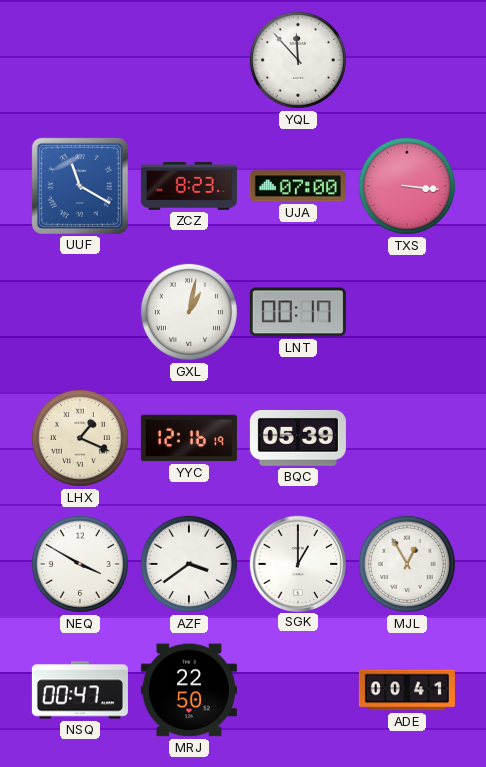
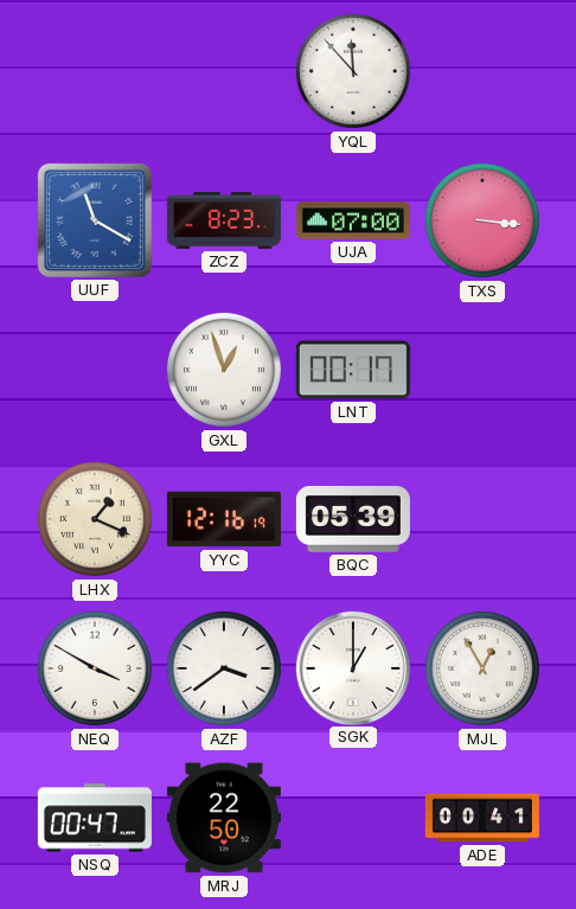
GXL: 1:02 -> 12:57
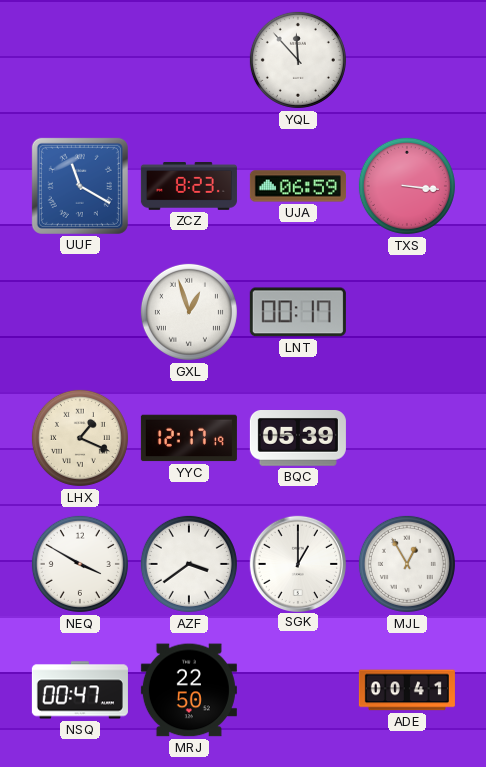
UJA: 07:00 -> 06:59
YYC: 12:16 -> 12:17
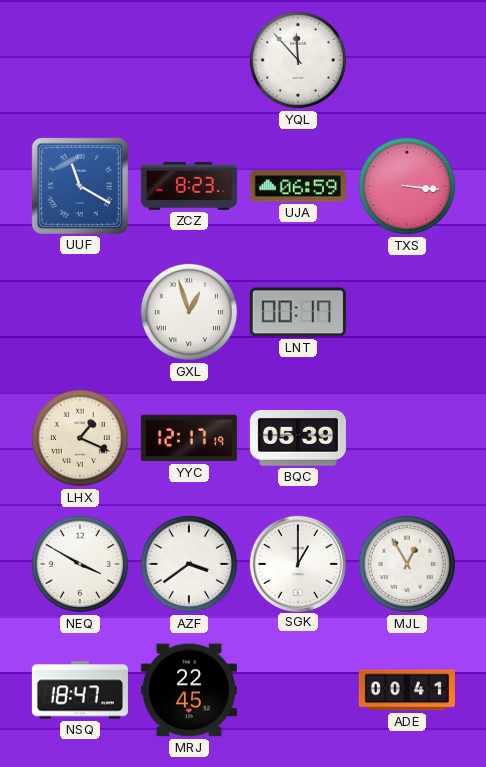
NSQ: 00:47 -> 18:47
MRJ: 22:50 -> 22:45
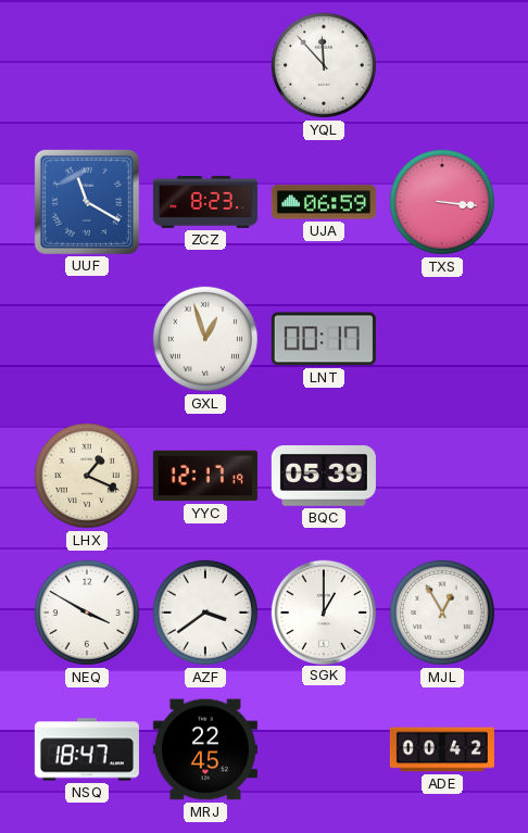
ADE: 00:41 -> 00:42
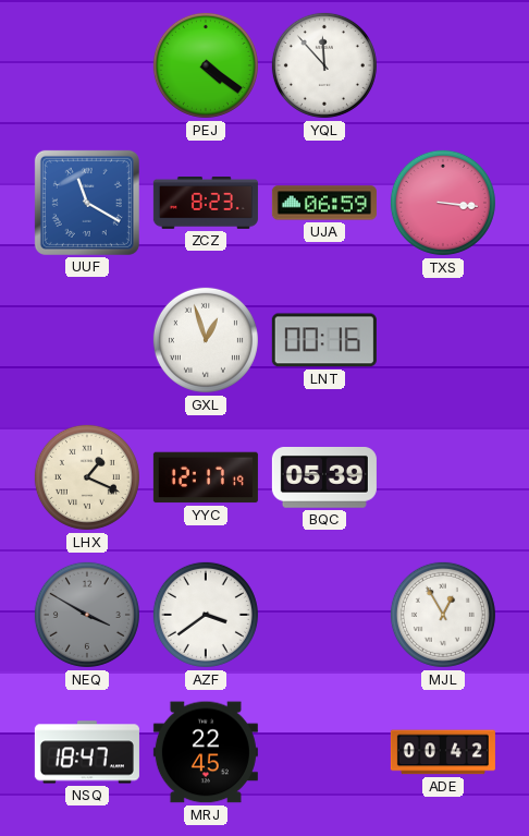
PEJ: none -> 4:21
LNT: 00:17 -> 00:16
NEQ dial: white -> grey
SGK: 1:00 -> none
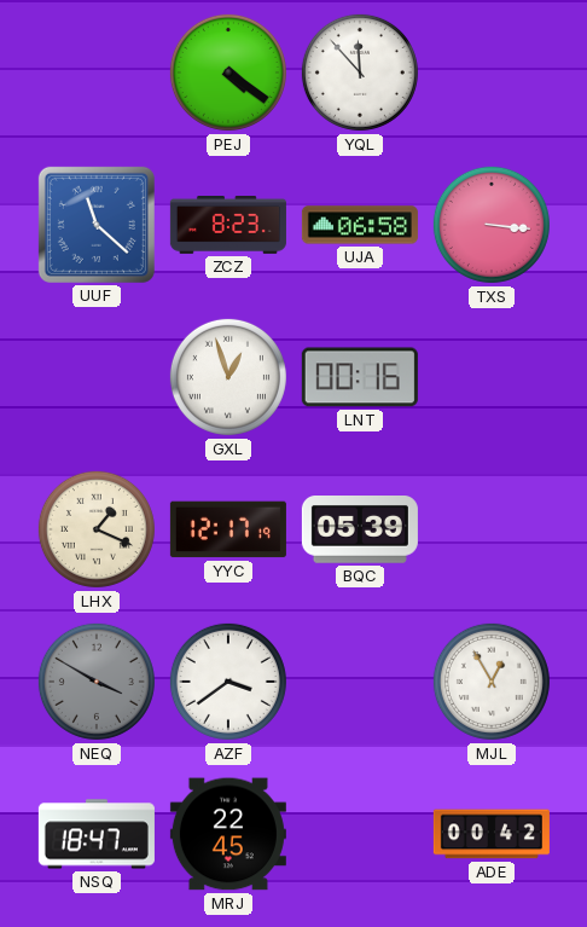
UUF: 11:20 -> 11:22
UJA: 06:59 -> 06:58
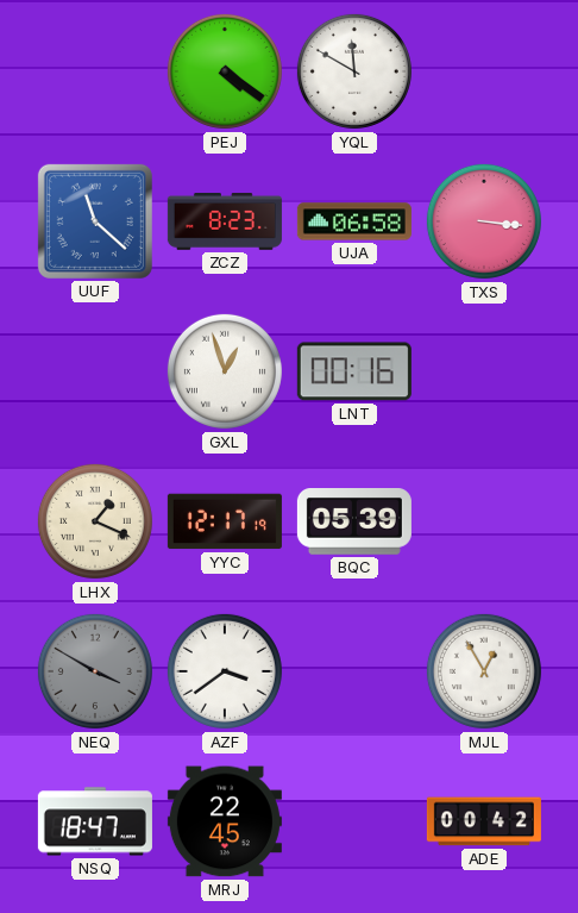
YQL: 11:53 -> 11:50
